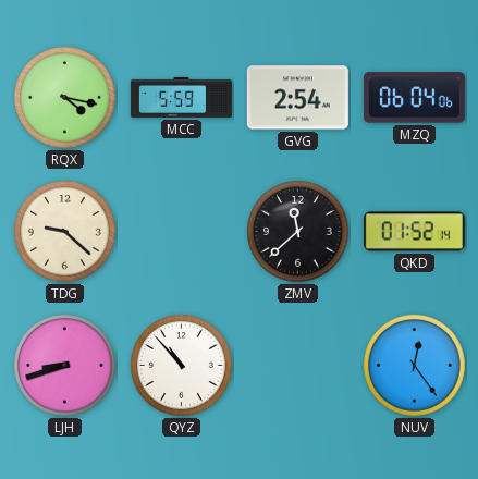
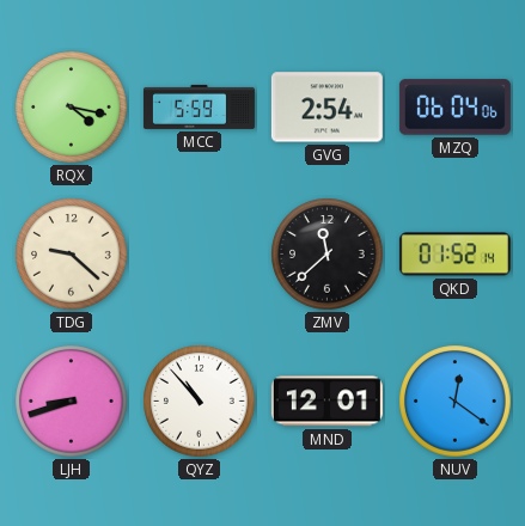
MND: none -> 12:01
NUV: 12:24 -> 12:21
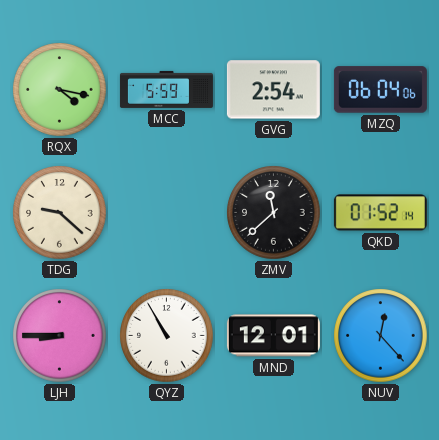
LJH: 8:42 -> 8:45
QYZ: 10:53 -> 10:55
NUV: 12:21 -> 12:23
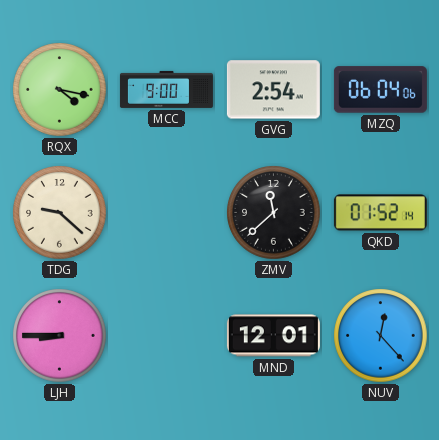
MCC: 5:59 -> 9:00
QYZ: 10:55 -> none
